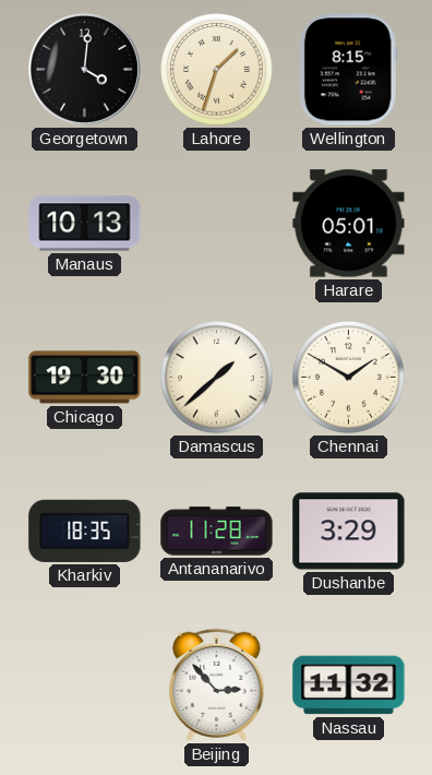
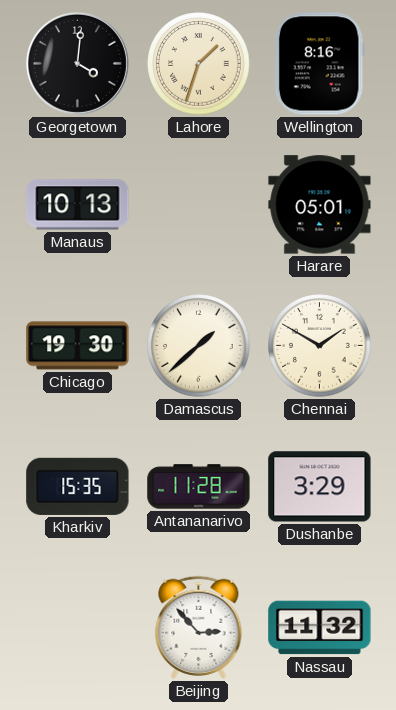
Wellington: 8:15 -> 8:16
Kharkiv: 18:35 -> 15:35
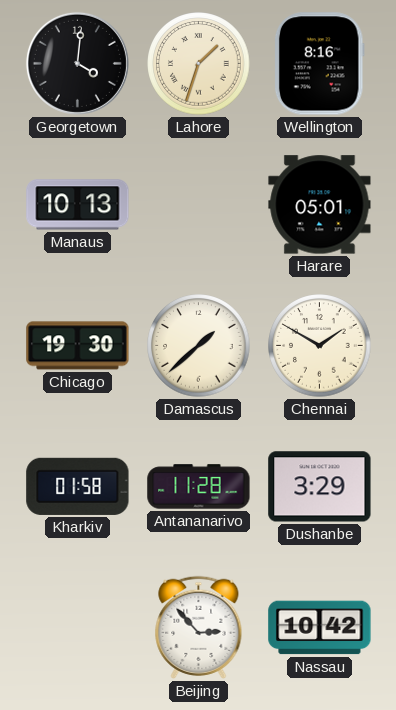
Kharkiv: 15:35 -> 01:58
Nassau: 11:32 -> 10:42
